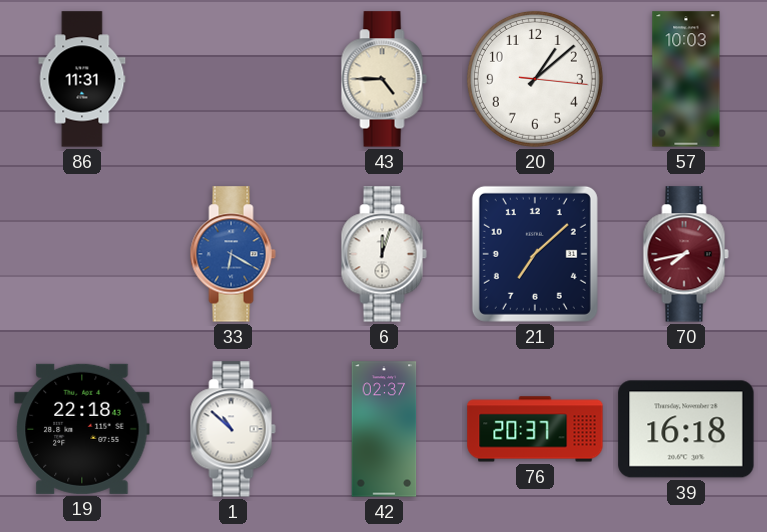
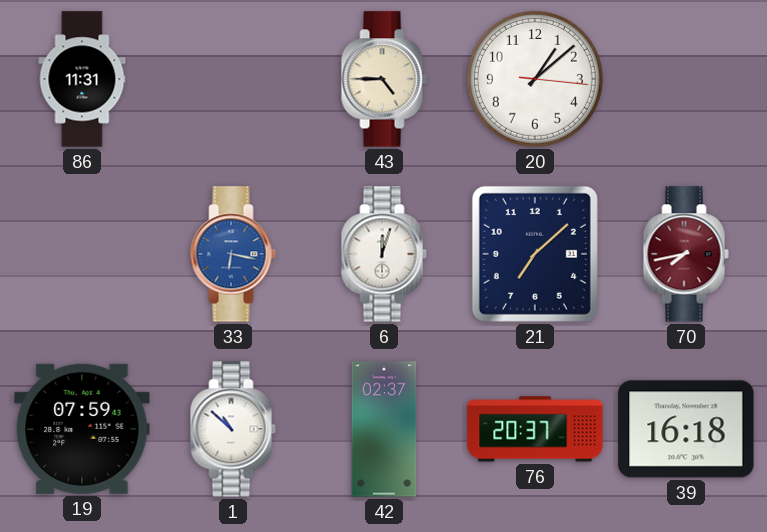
57: 10:03 -> none
33: 6:20 -> 6:17
19: 22:18 -> 07:59
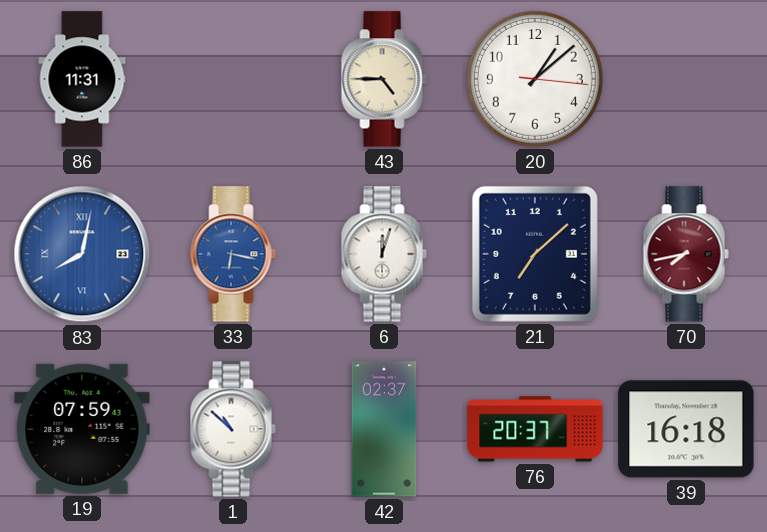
83: none -> 8:02
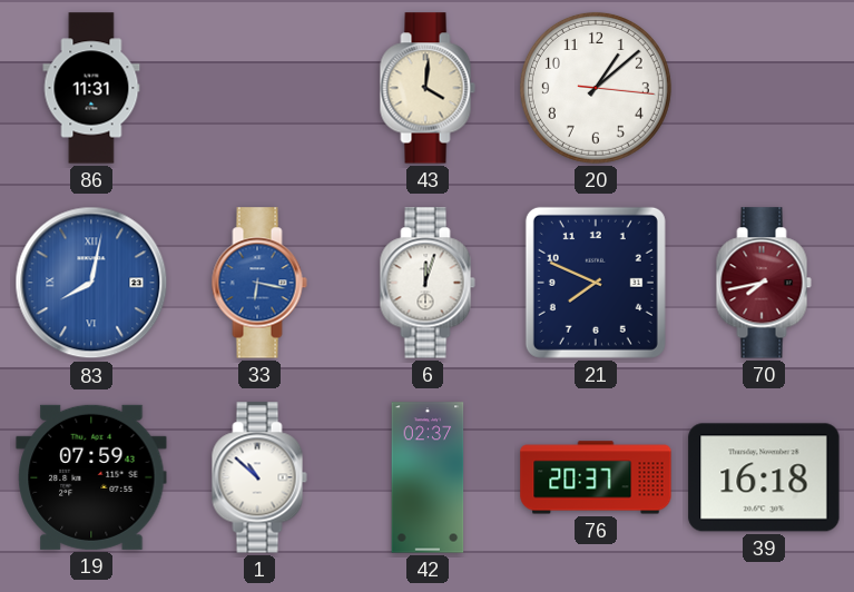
43: 4:45 -> 4:01
21: 7:08 -> 7:49
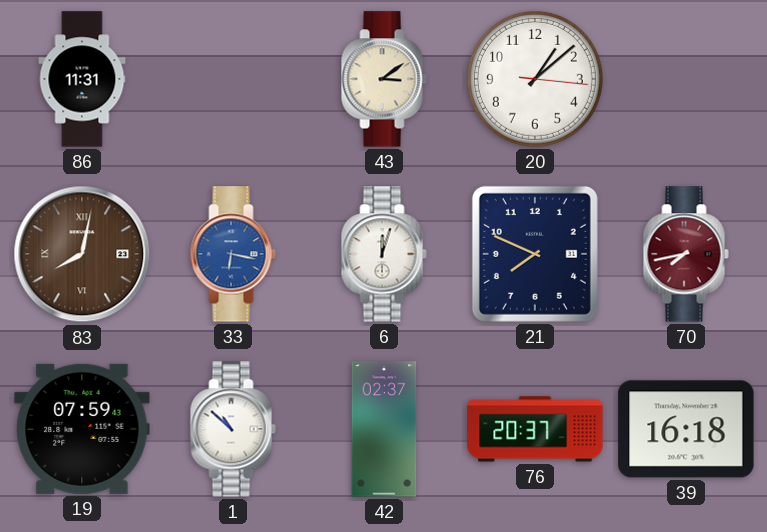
43: 4:01 -> 3:09
83 dial: blue -> brown
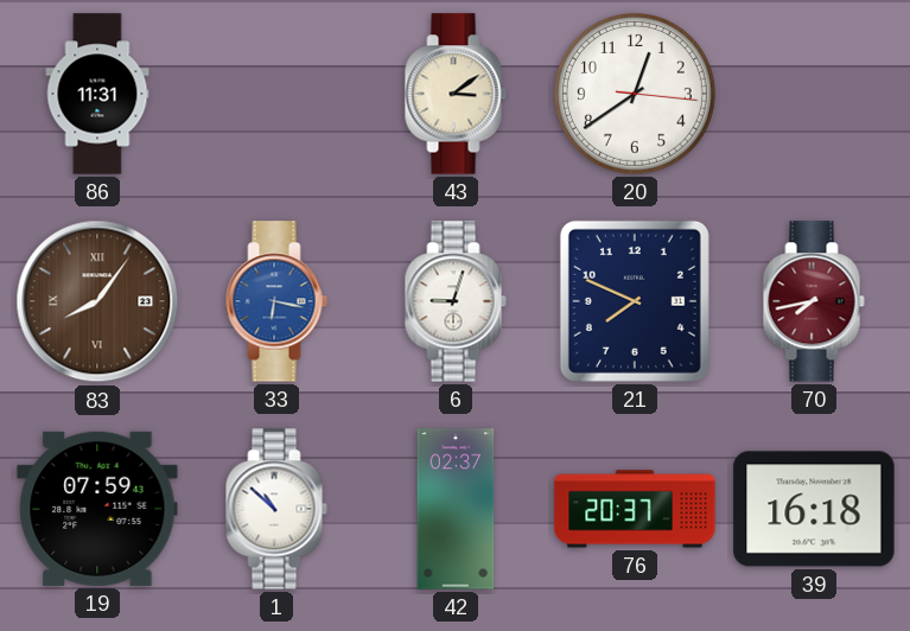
20: 1:08 -> 12:39
83: 8:02 -> 8:06
6: 12:03 -> 9:03
